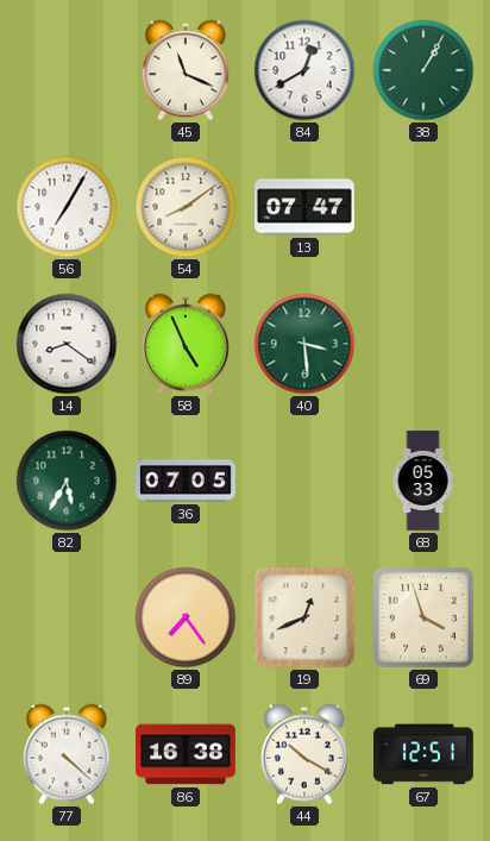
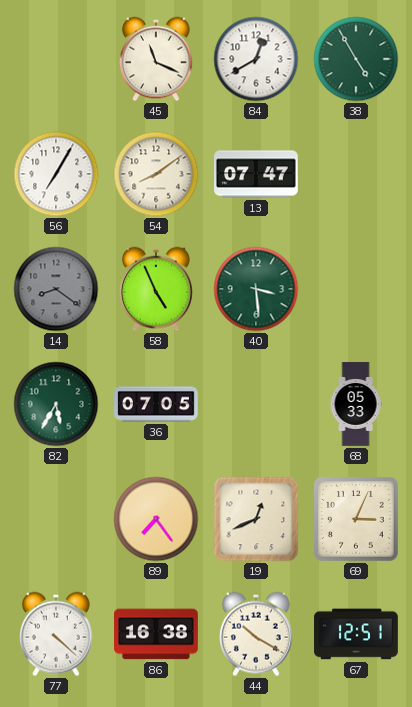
38: 1:05 -> 4:55
14 dial: white -> grey
69: 3:57 -> 3:04
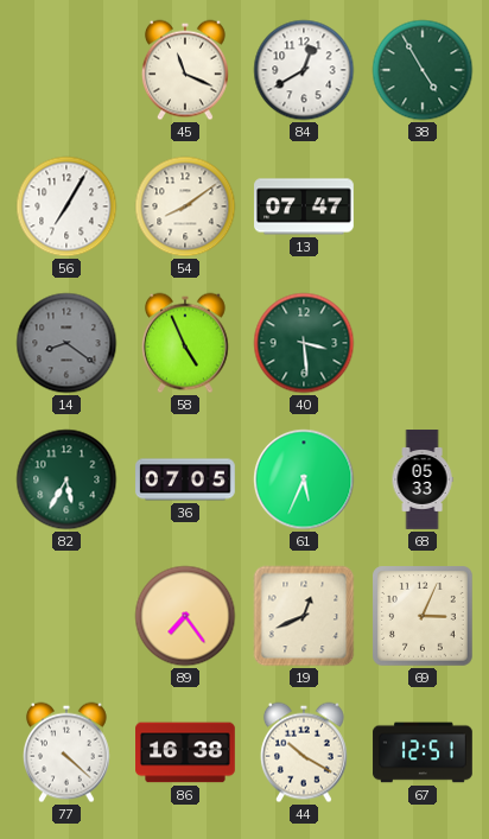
61: none -> 5:34
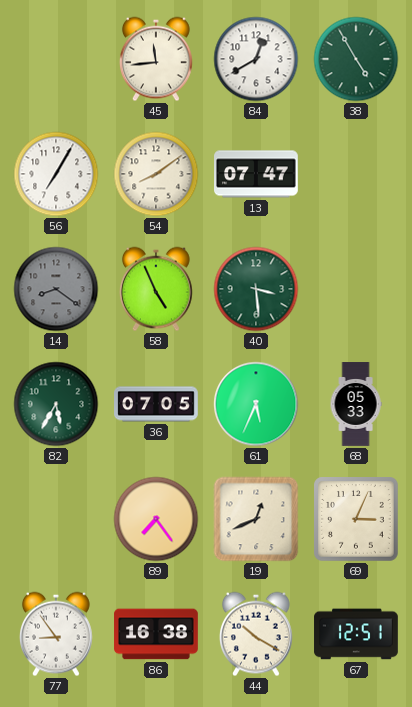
45: 11:19 -> 11:44
77: 4:22 -> 8:54
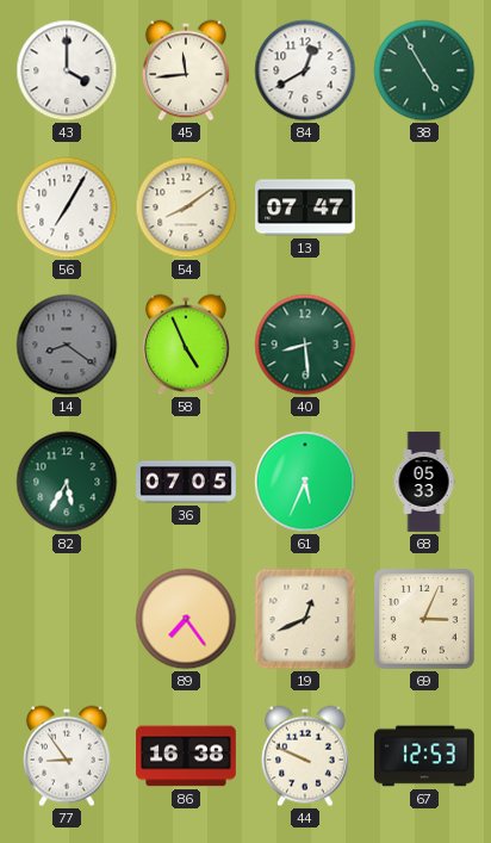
43: none -> 4:00
40: 3:29 -> 8:29
44: 10:20 -> 9:49
67: 12:51 -> 12:53
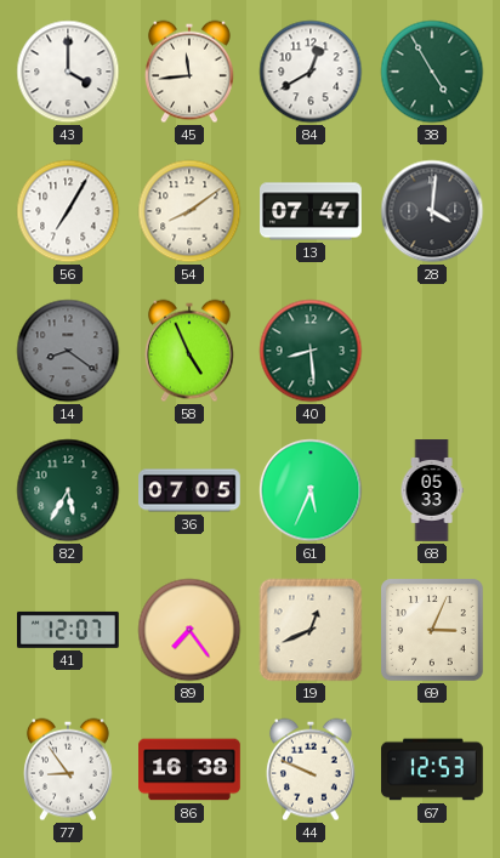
28: none -> 4:01
41: none -> 12:07
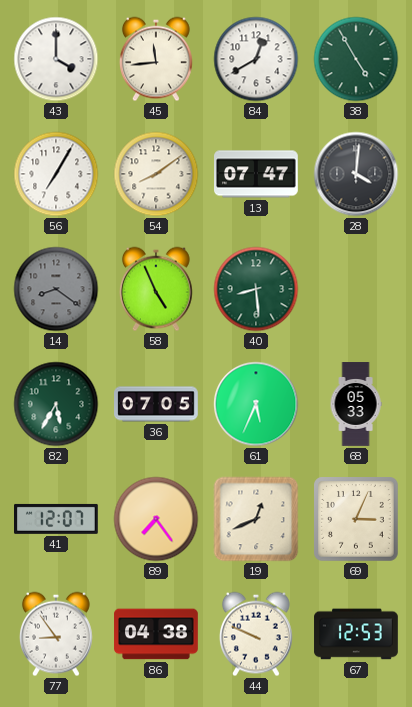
86: 16:38 -> 04:38
